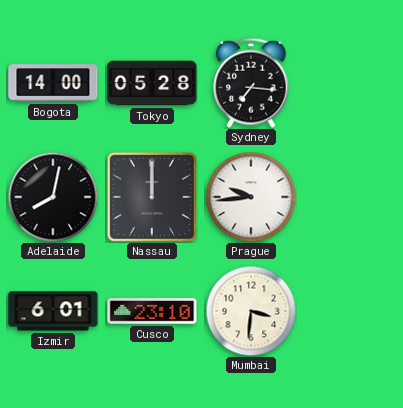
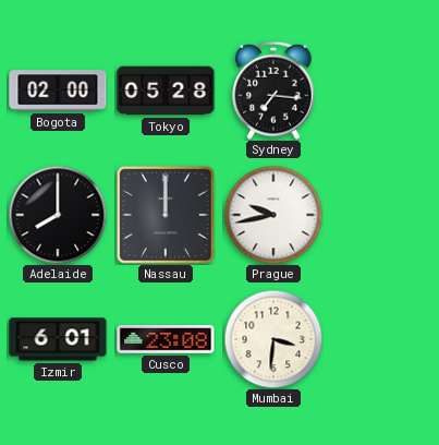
Bogota: 14:00 -> 02:00
Adelaide: 8:02 -> 8:00
Prague: 9:44 -> 9:43
Cusco: 23:10 -> 23:08
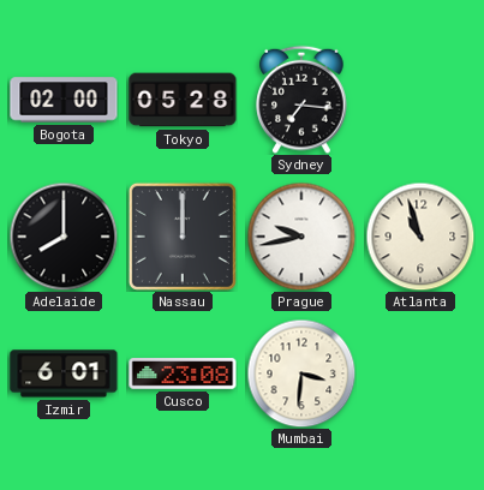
Atlanta: none -> 10:57
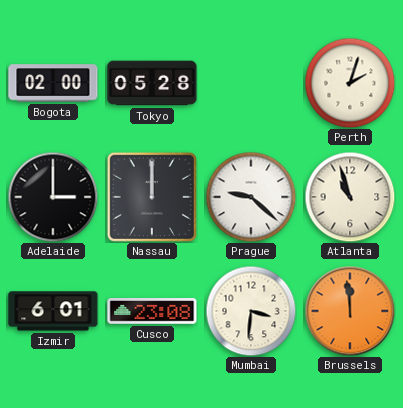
Sydney: 7:16 -> none
Perth: none -> 2:03
Adelaide: 8:00 -> 3:00
Prague: 9:43 -> 9:22
Brussels: none -> 11:59
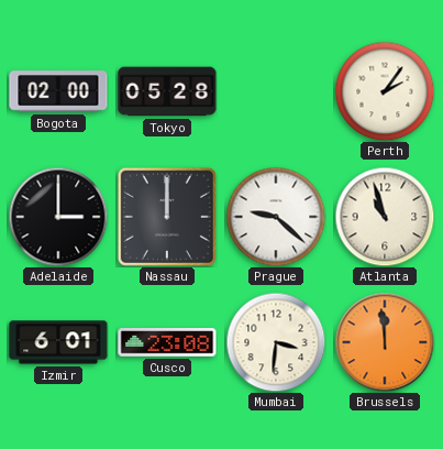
Perth: 2:03 -> 2:06
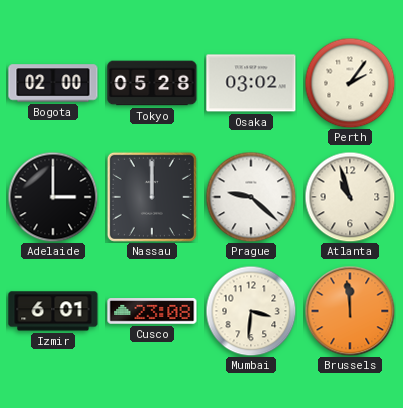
Osaka: none -> 03:02
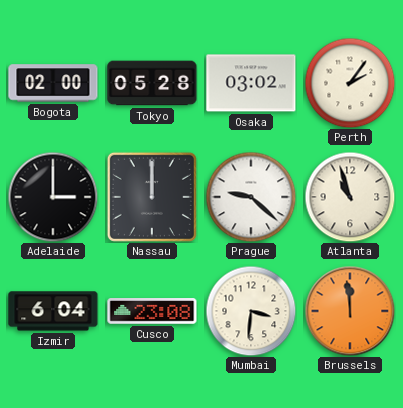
Izmir: 6:01 -> 6:04
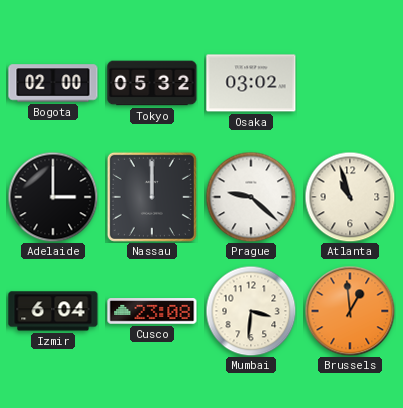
Tokyo: 05:28 -> 05:32
Perth: 2:06 -> none
Brussels: 11:59 -> 12:59
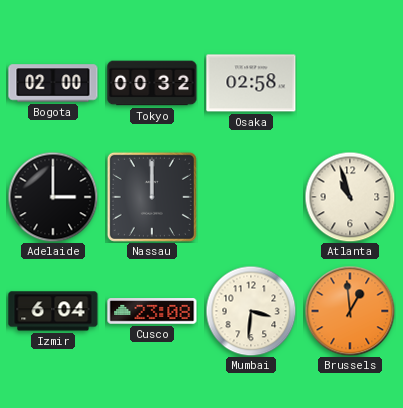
Tokyo: 05:32 -> 00:32
Osaka: 03:02 -> 02:58
Prague: 9:22 -> none
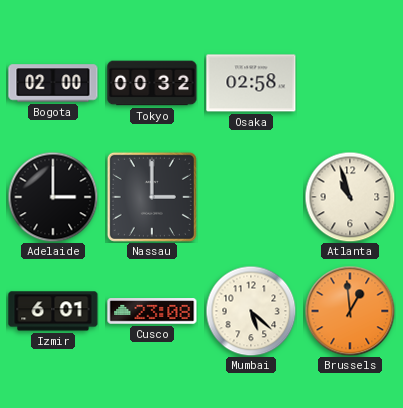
Nassau: 12:00 -> 3:00
Izmir: 6:04 -> 6:01
Mumbai: 3:31 -> 5:22
